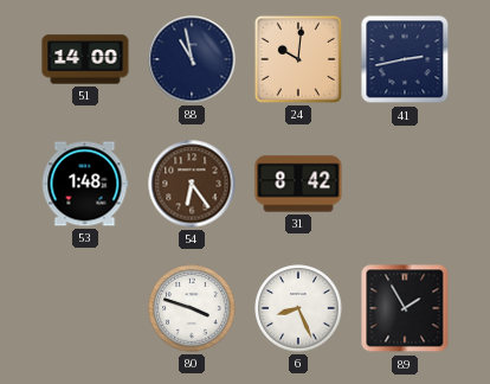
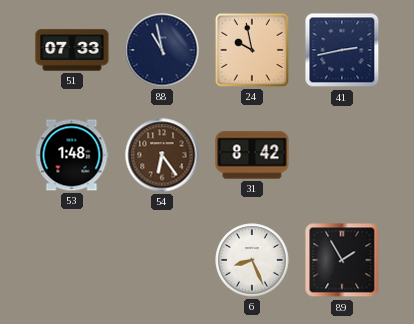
51: 14:00 -> 07:33
24: 10:01 -> 9:58
80: 3:48 -> none
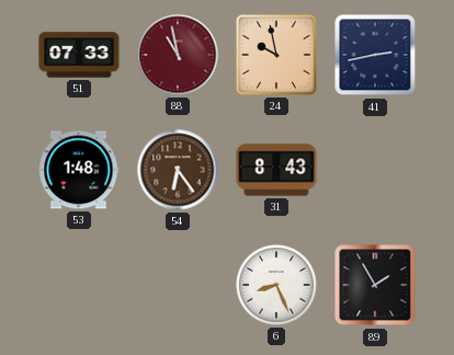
88 dial: navy -> burgundy
31: 8:42 -> 8:43
